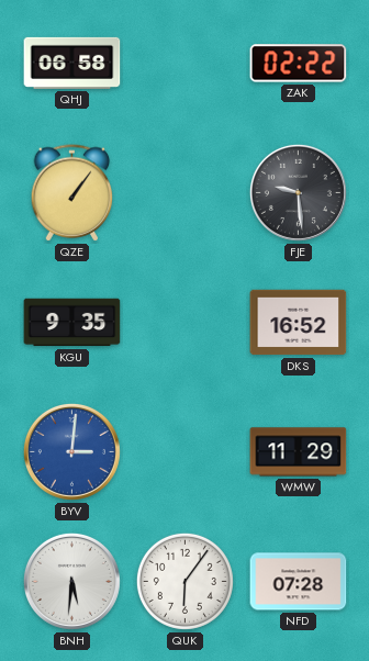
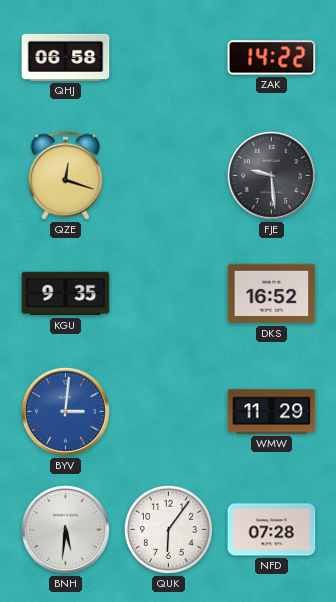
ZAK: 02:22 -> 14:22
QZE: 1:06 -> 12:18
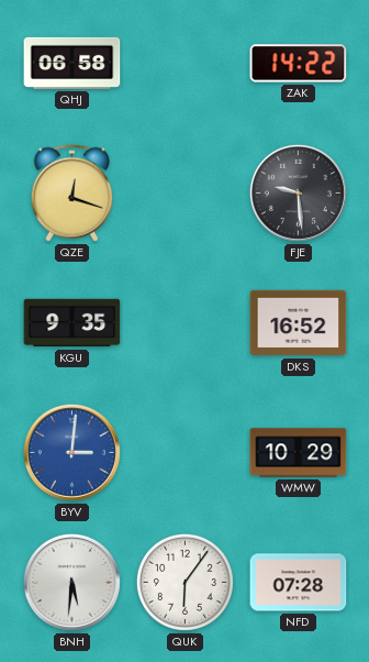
WMW: 11:29 -> 10:29
